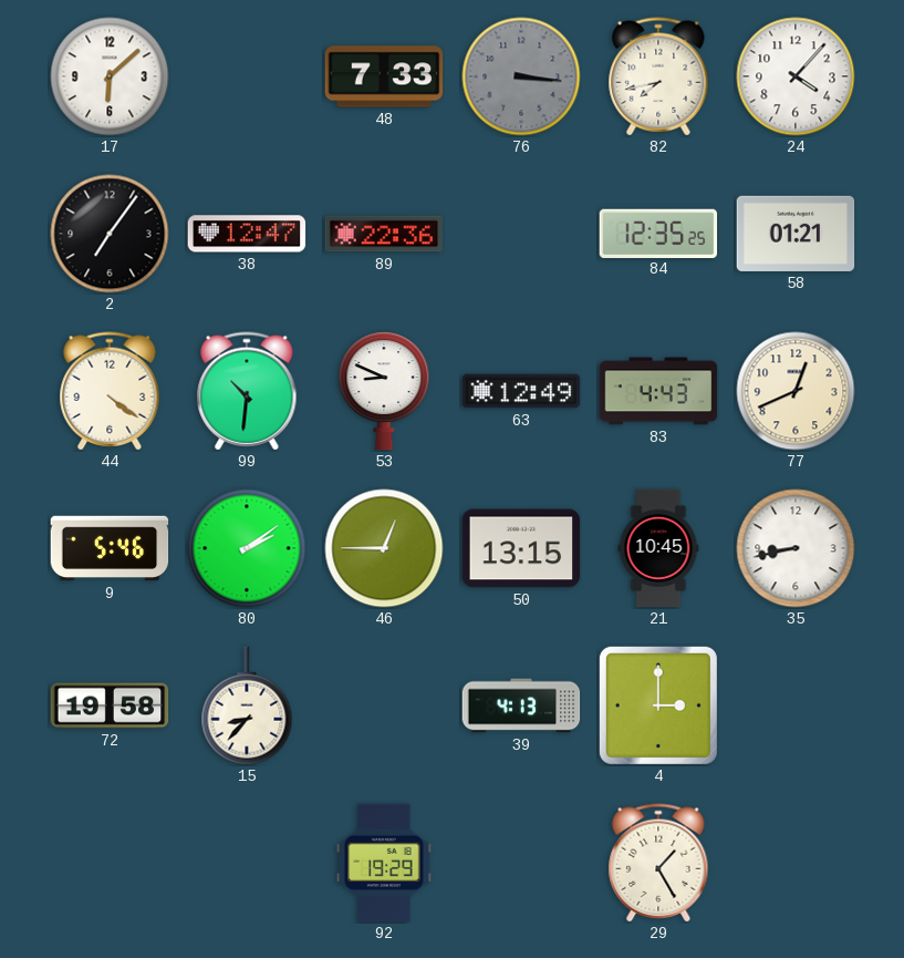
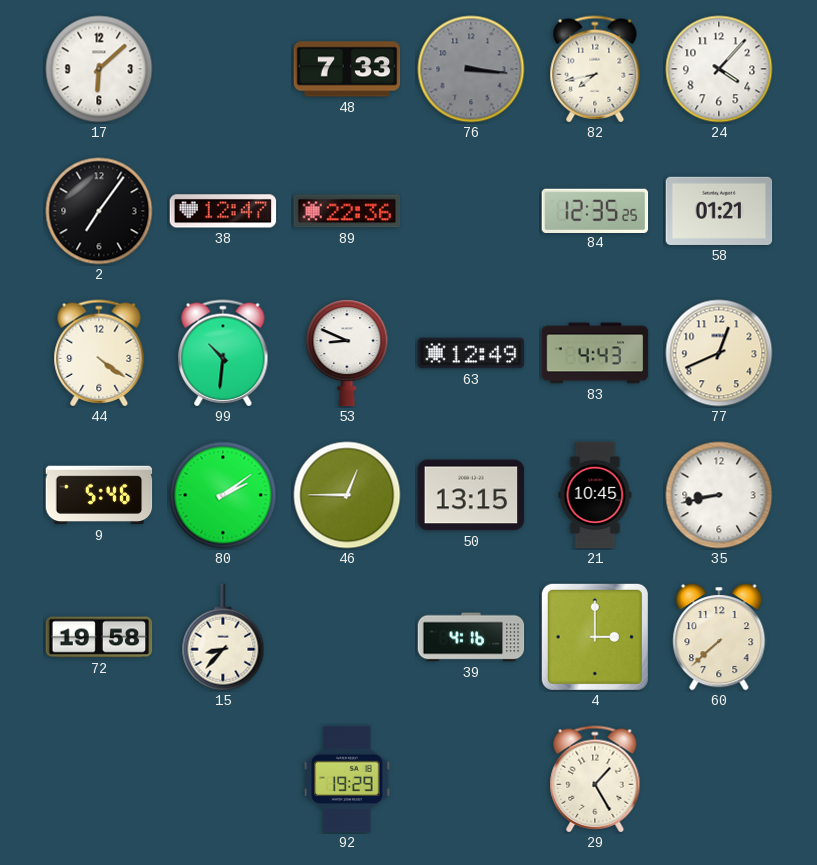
39: 4:13 -> 4:16
60: none -> 7:38
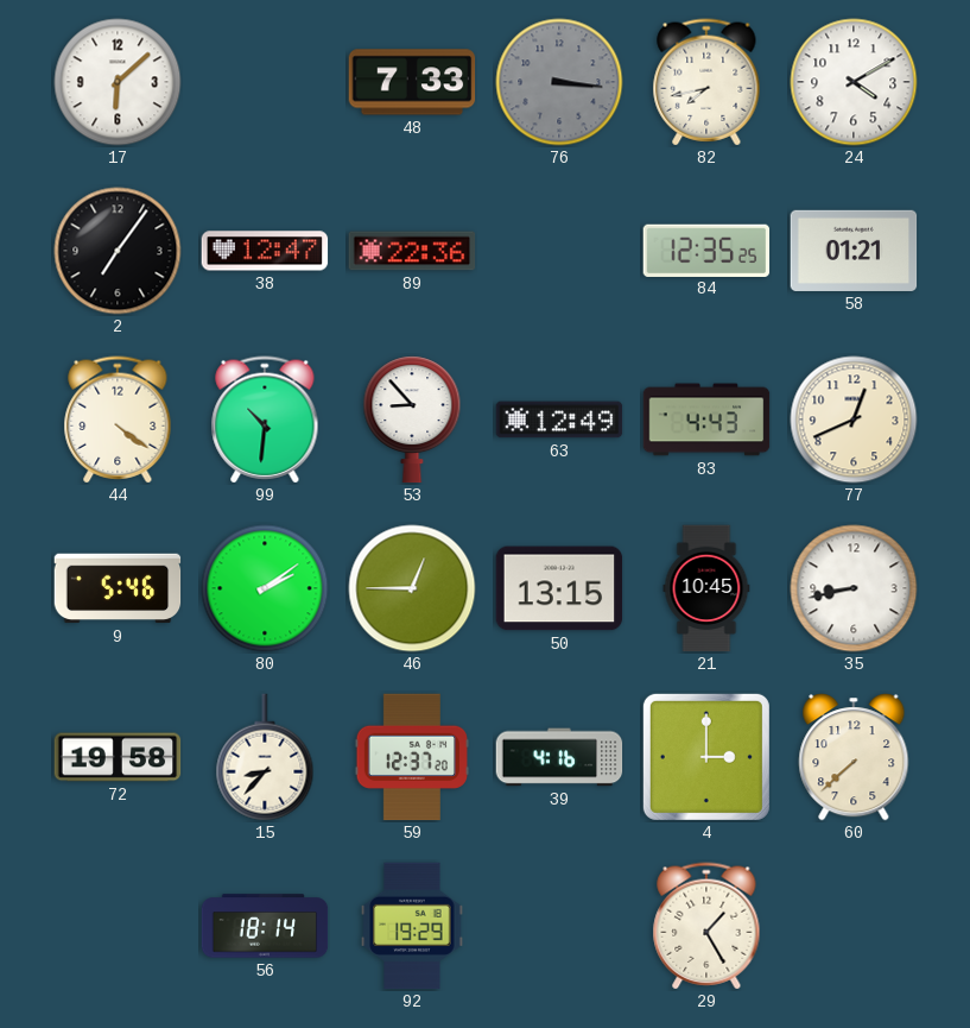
24: 4:07 -> 4:10
53: 8:49 -> 8:53
59: none -> 12:37
56: none -> 18:14
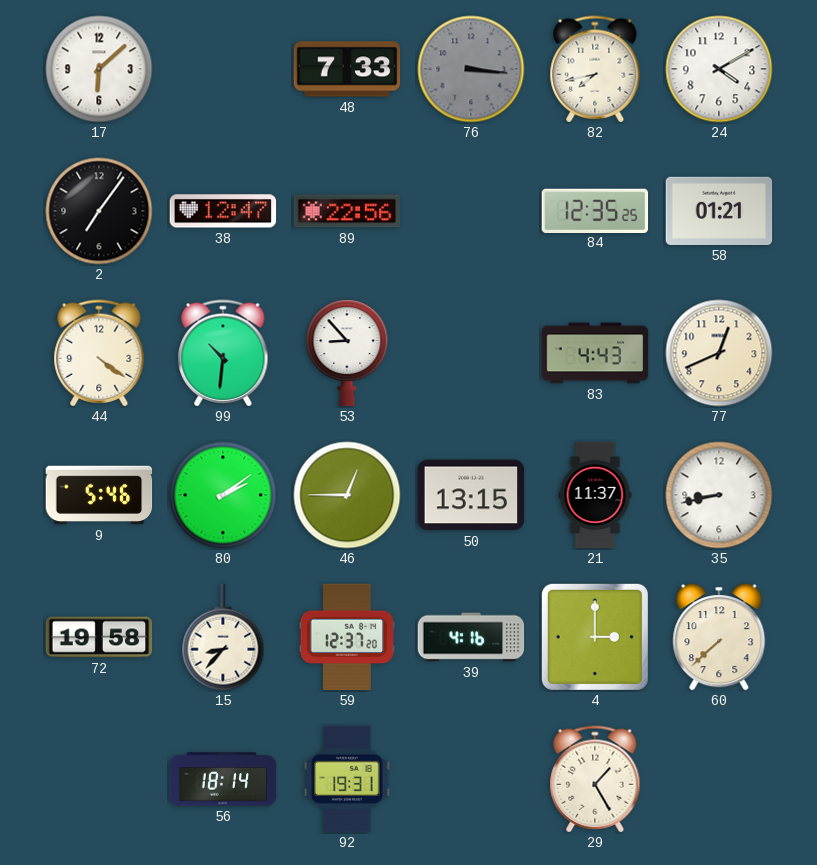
89: 22:36 -> 22:56
63: 12:49 -> none
21: 10:45 -> 11:37
92: 19:29 -> 19:31
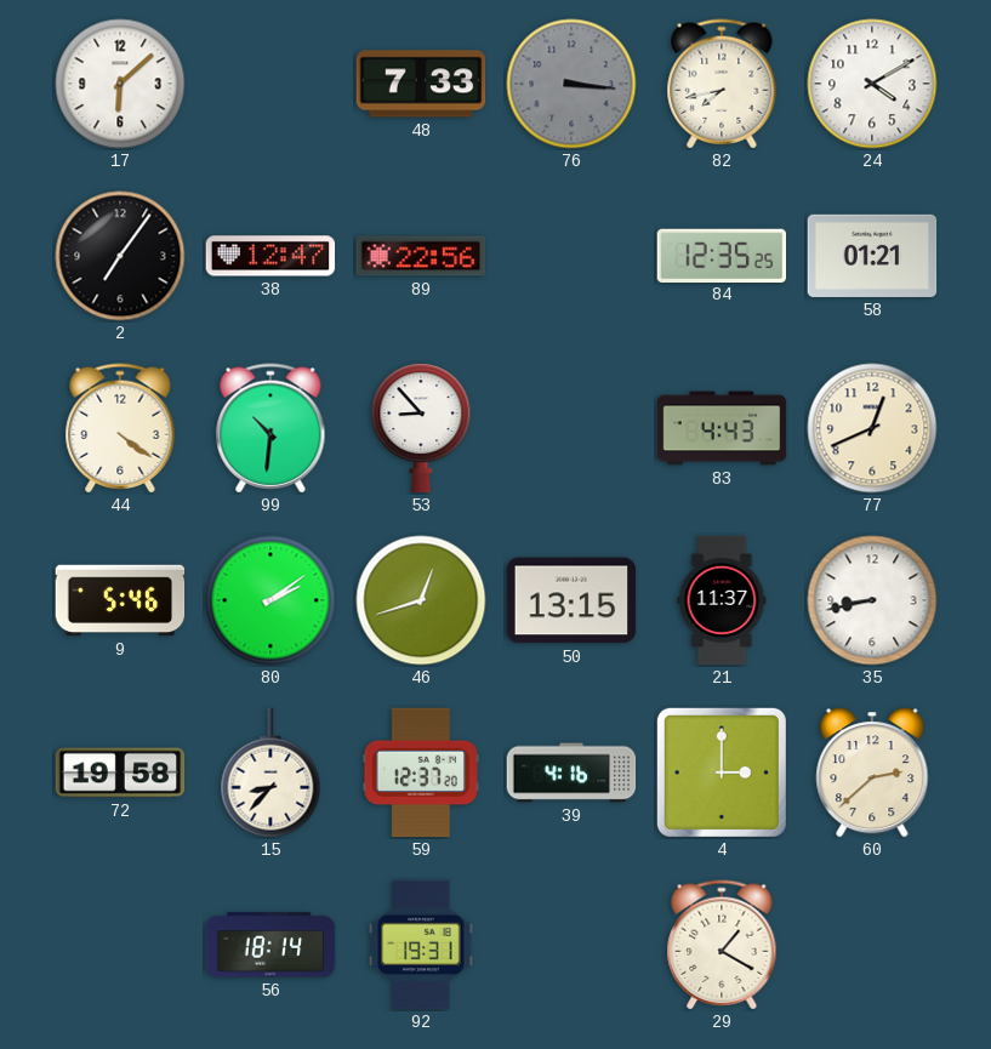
46: 12:45 -> 12:42
60: 7:38 -> 2:38
29: 1:25 -> 1:20
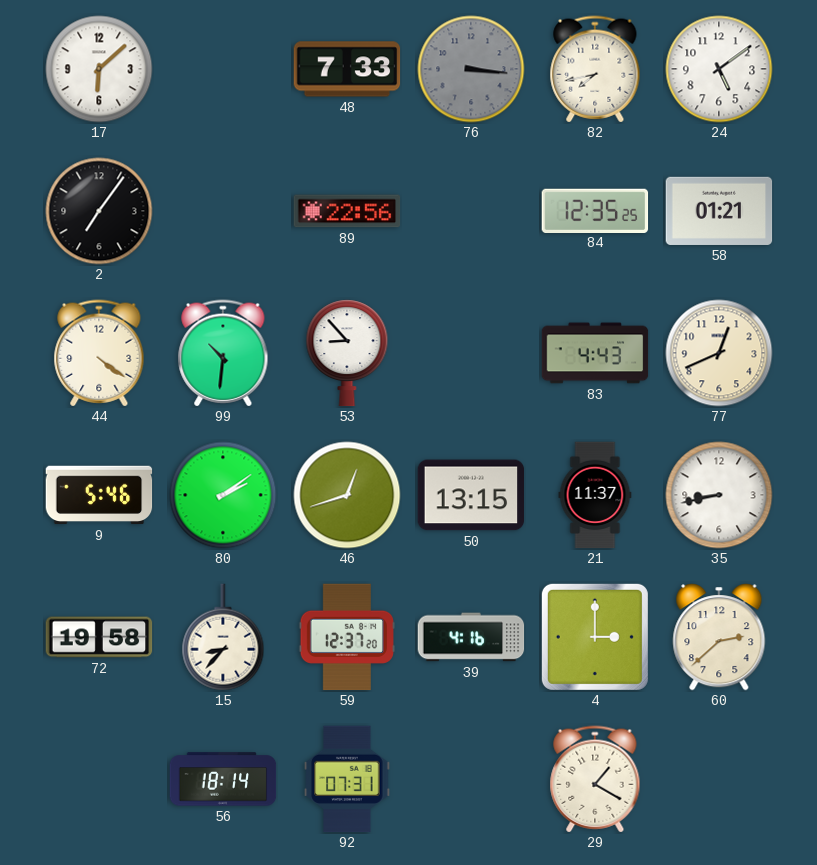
24: 4:10 -> 5:09
38: 12:47 -> none
92: 19:31 -> 07:31
